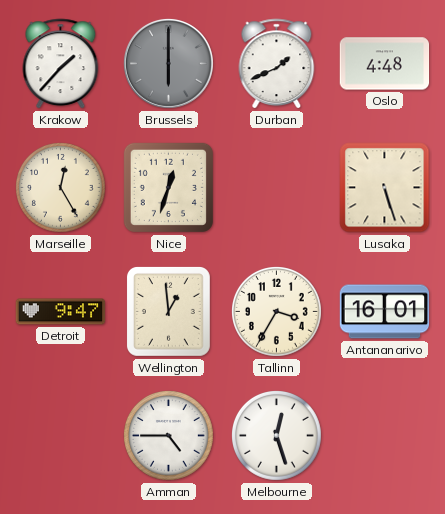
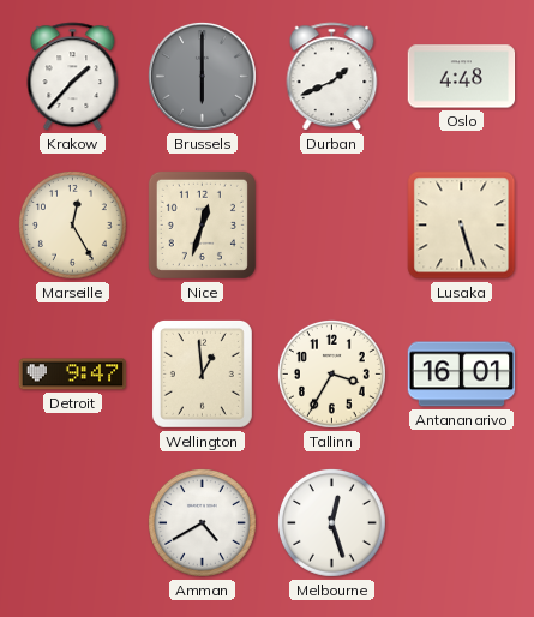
Amman: 4:45 -> 4:40
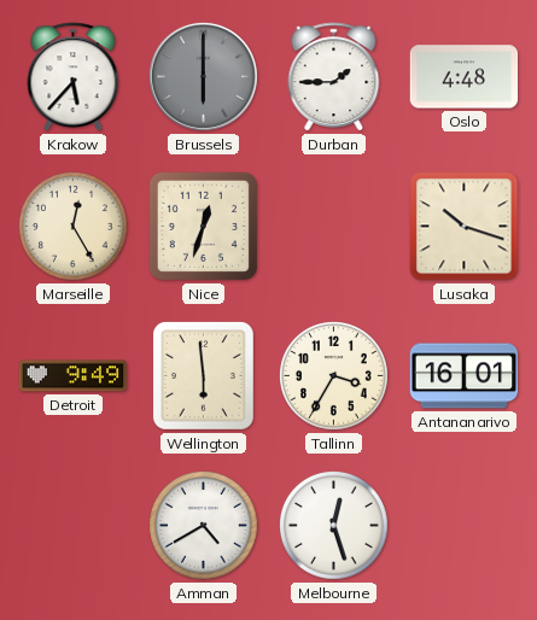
Krakow: 1:37 -> 5:37
Durban: 1:41 -> 1:45
Lusaka: 5:27 -> 10:18
Detroit: 9:47 -> 9:49
Wellington: 12:59 -> 5:59
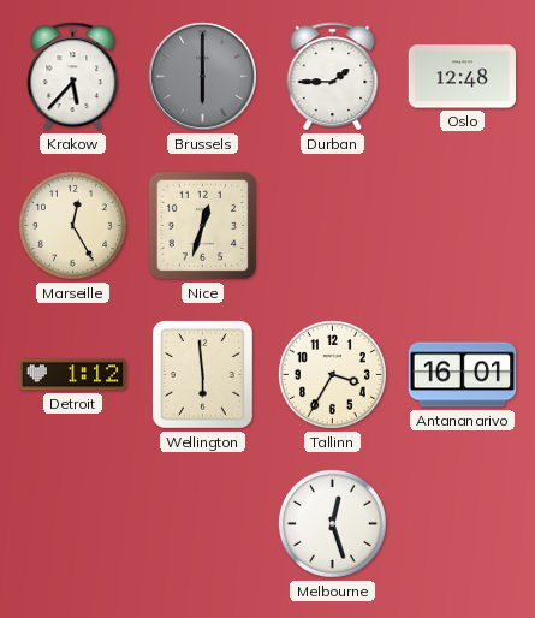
Oslo: 4:48 -> 12:48
Lusaka: 10:18 -> none
Detroit: 9:49 -> 1:12
Amman: 4:40 -> none
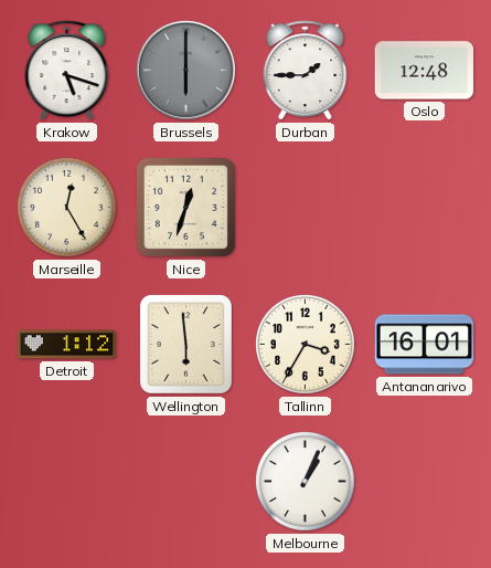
Krakow: 5:37 -> 5:18
Melbourne: 12:27 -> 1:04
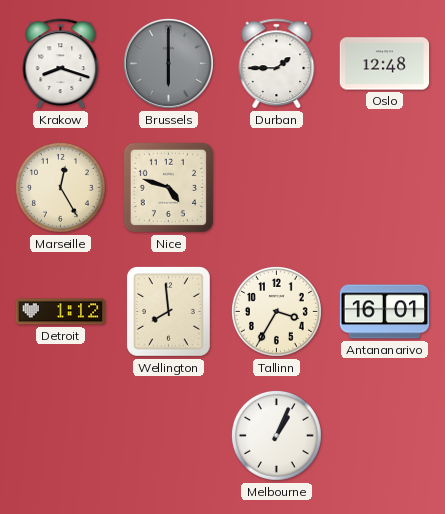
Krakow: 5:18 -> 8:18
Nice: 12:33 -> 4:48
Wellington: 5:59 -> 7:59
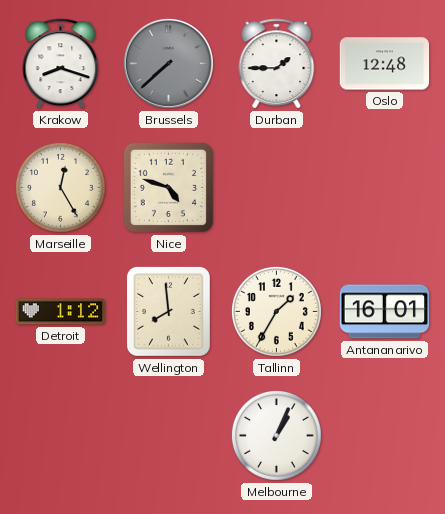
Brussels: 6:00 -> 7:38
Tallinn: 3:35 -> 1:35
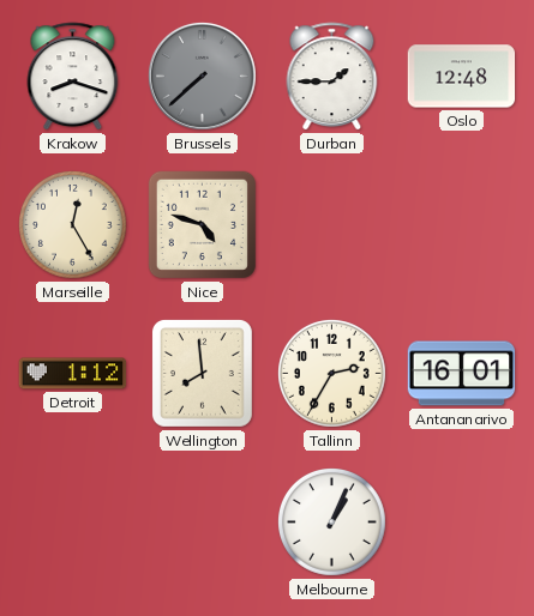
Tallinn: 1:35 -> 2:35
